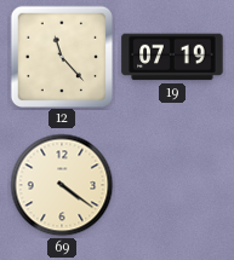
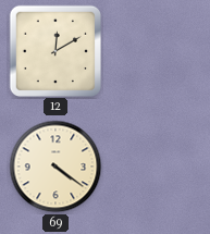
12: 11:23 -> 12:10
19: 07:19 -> none
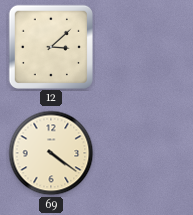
12: 12:10 -> 3:08
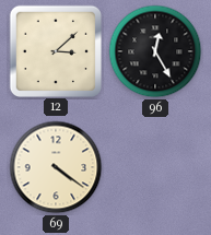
96: none -> 12:25
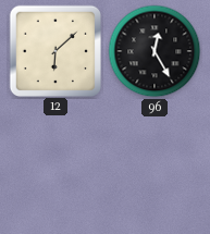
12: 3:08 -> 6:08
69: 4:21 -> none
